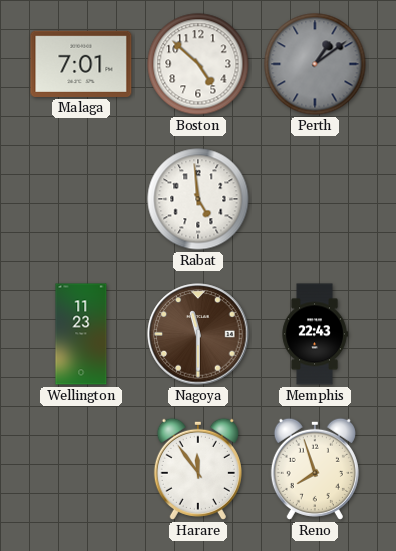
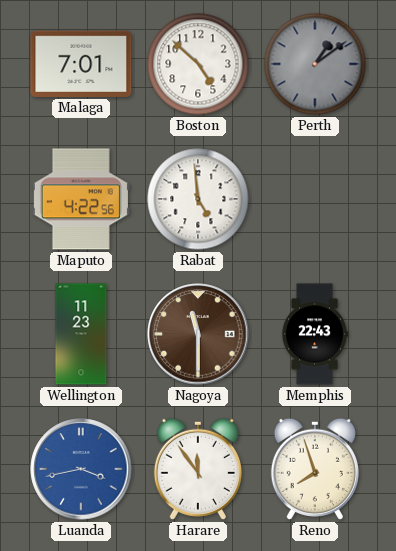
Maputo: none -> 4:22
Luanda: none -> 3:43
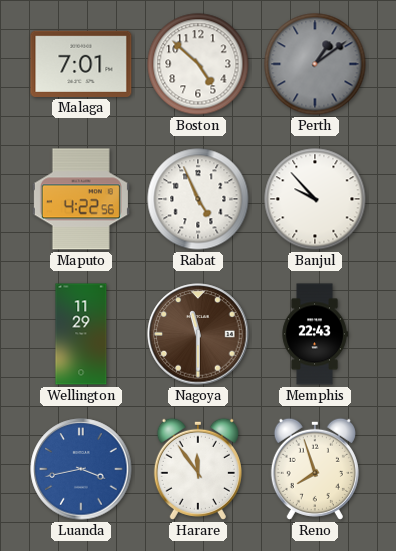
Rabat: 4:59 -> 4:56
Banjul: none -> 9:53
Wellington: 11:23 -> 11:29
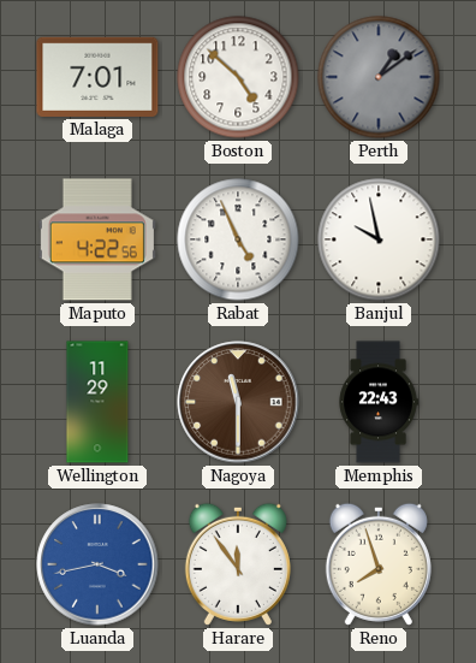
Banjul: 9:53 -> 9:58
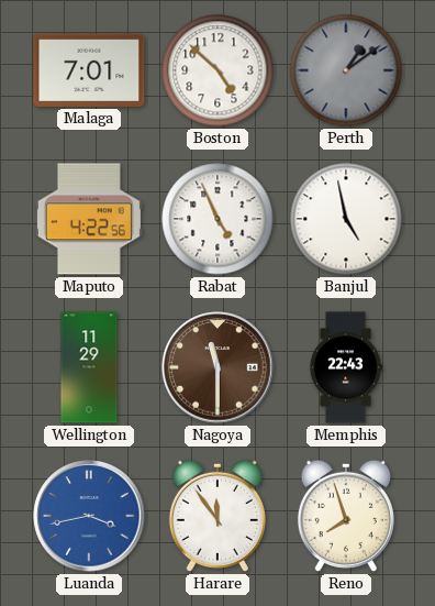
Banjul: 9:58 -> 4:58
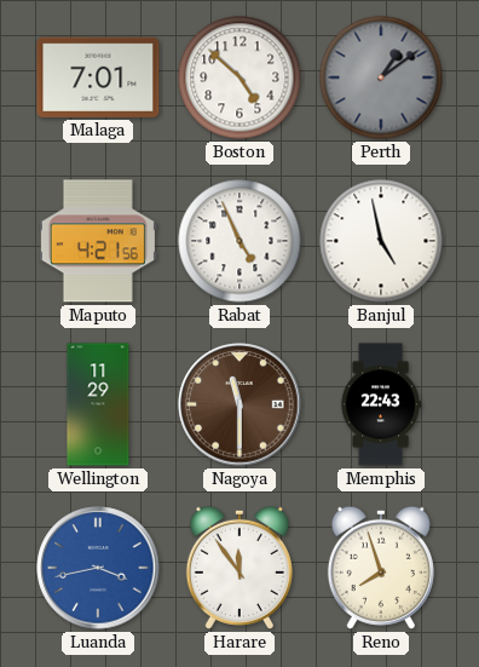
Maputo: 4:22 -> 4:21
